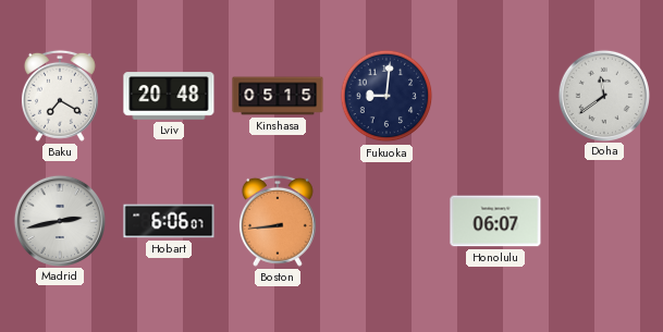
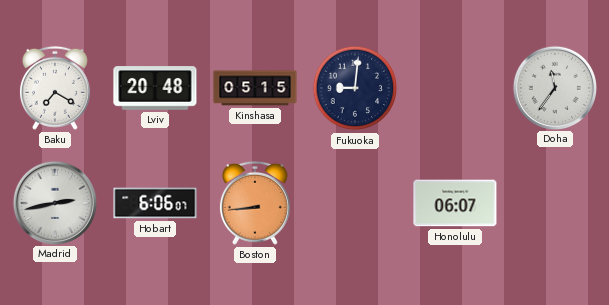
Doha: 11:39 -> 11:36
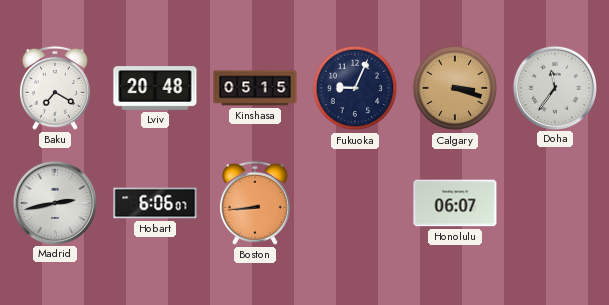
Fukuoka: 9:01 -> 9:04
Calgary: none -> 3:18
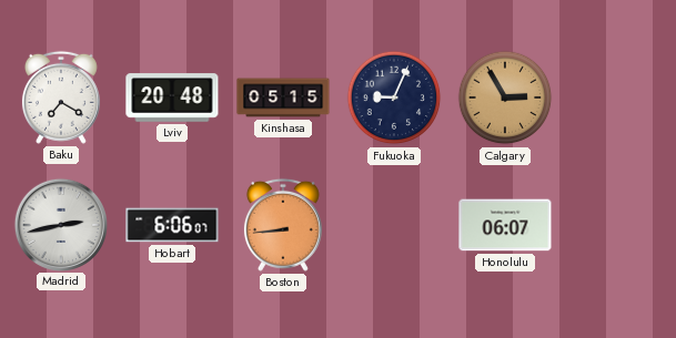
Calgary: 3:18 -> 2:55
Doha: 11:36 -> none
